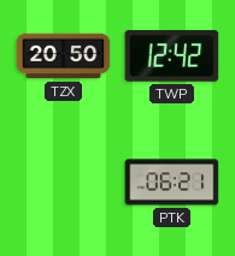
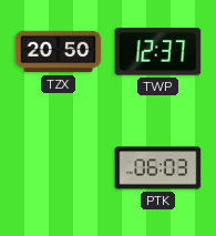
TWP: 12:42 -> 12:37
PTK: 06:21 -> 06:03
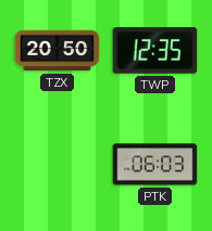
TWP: 12:37 -> 12:35
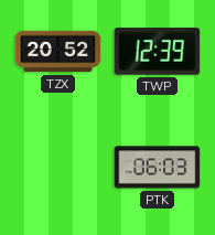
TZX: 20:50 -> 20:52
TWP: 12:35 -> 12:39
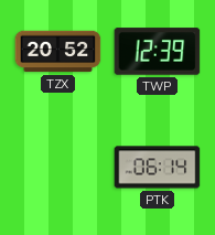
PTK: 06:03 -> 06:14
